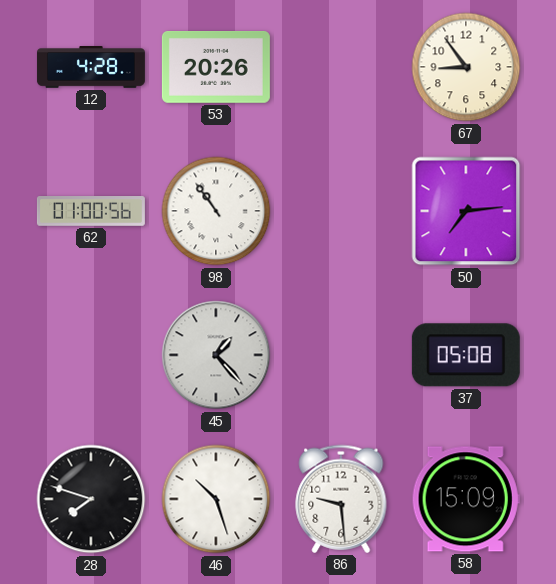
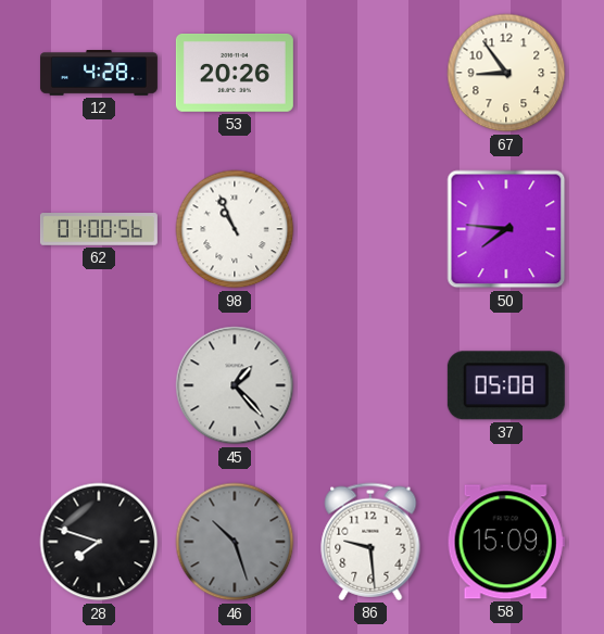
98: 10:54 -> 10:56
50: 7:14 -> 7:46
46 dial: white -> grey
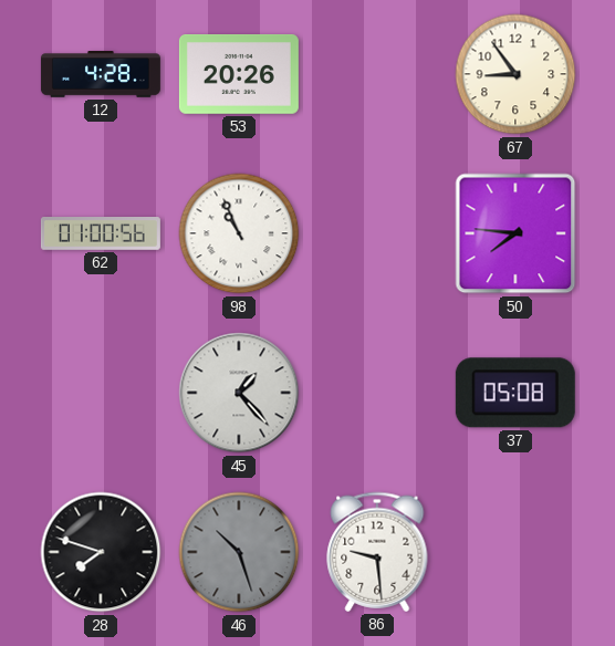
58: 15:09 -> none
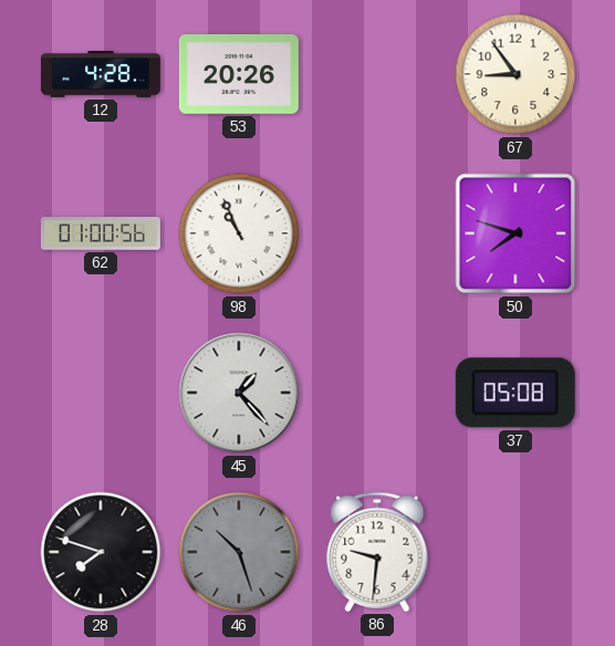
50: 7:46 -> 7:48
86: 9:29 -> 9:31
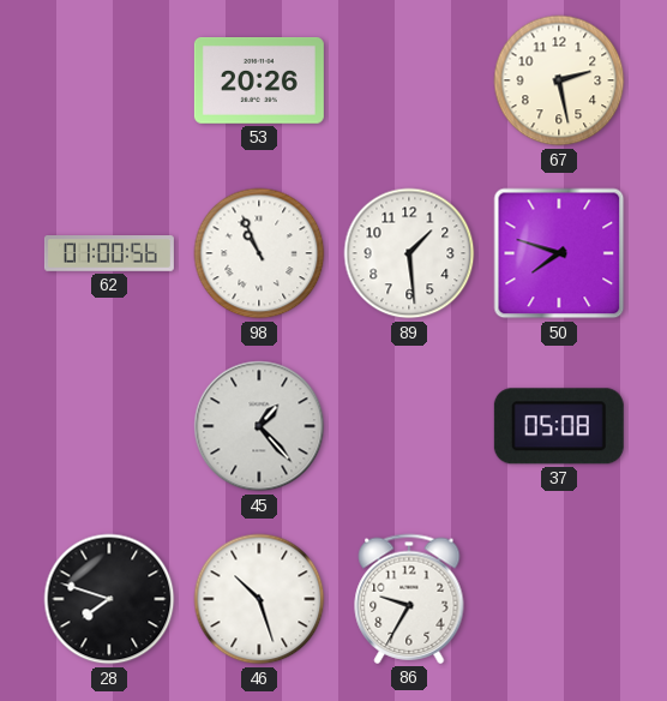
12: 4:28 -> none
67: 8:54 -> 2:28
89: none -> 1:29
46 dial: grey -> white
86: 9:31 -> 9:35
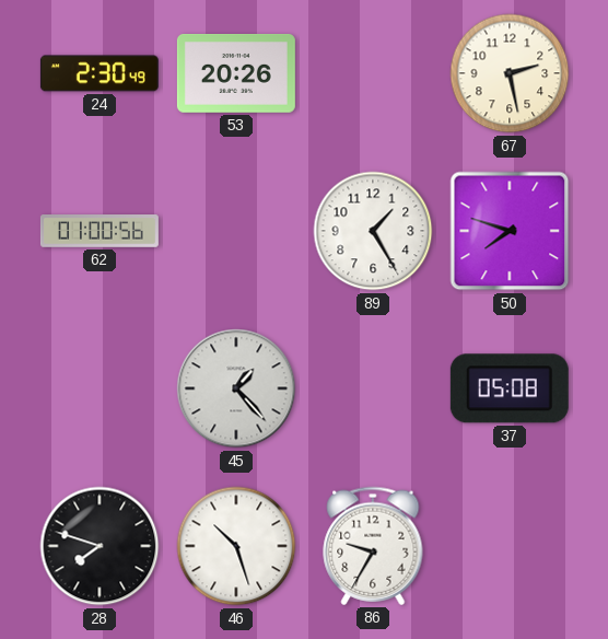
24: none -> 2:30
98: 10:56 -> none
89: 1:29 -> 1:25
